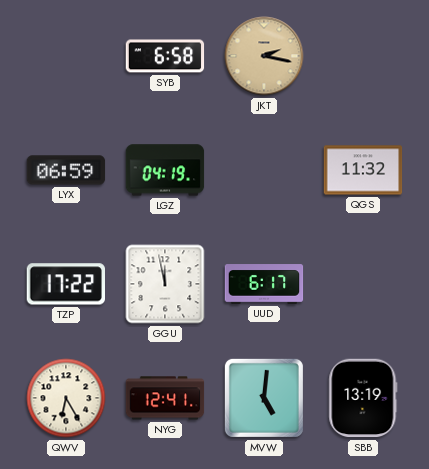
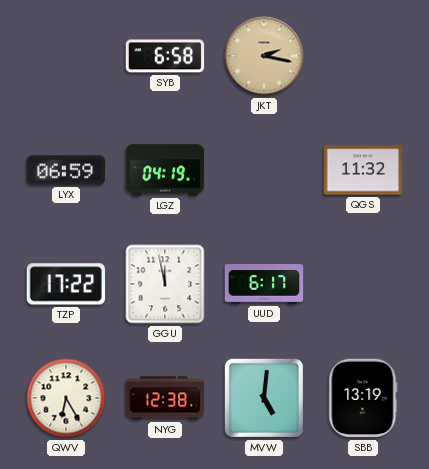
NYG: 12:41 -> 12:38
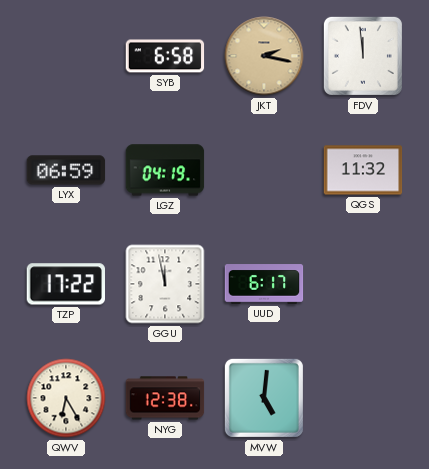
FDV: none -> 11:59
SBB: 13:19 -> none
